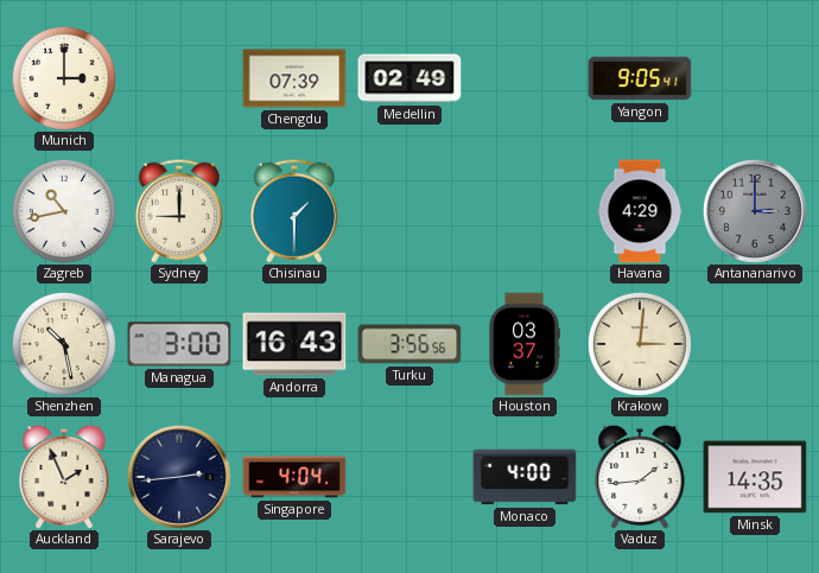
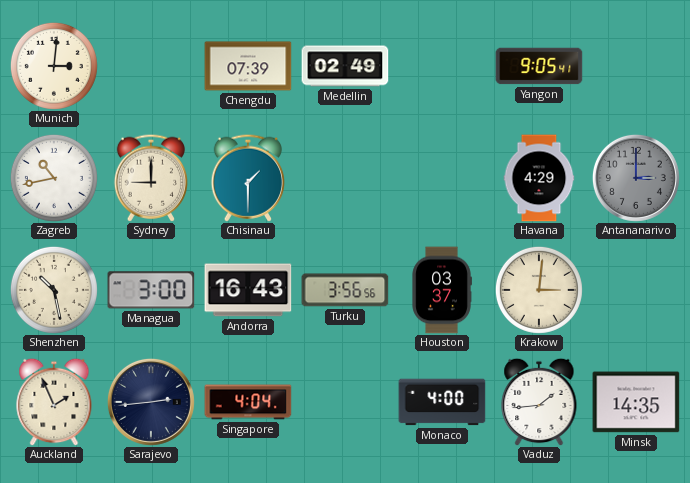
Munich: 3:00 -> 3:01
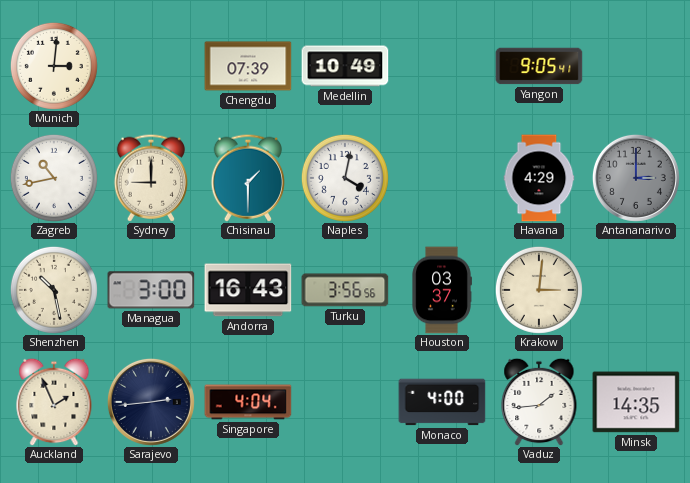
Medellin: 02:49 -> 10:49
Naples: none -> 4:02
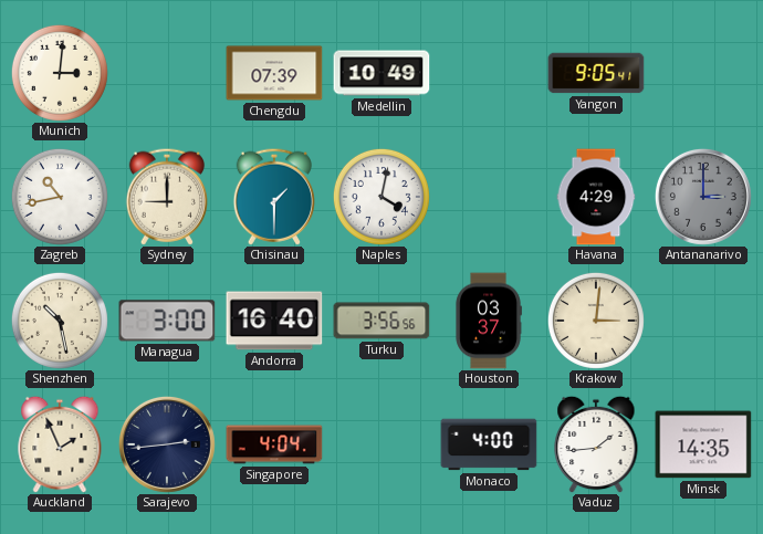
Andorra: 16:43 -> 16:40
